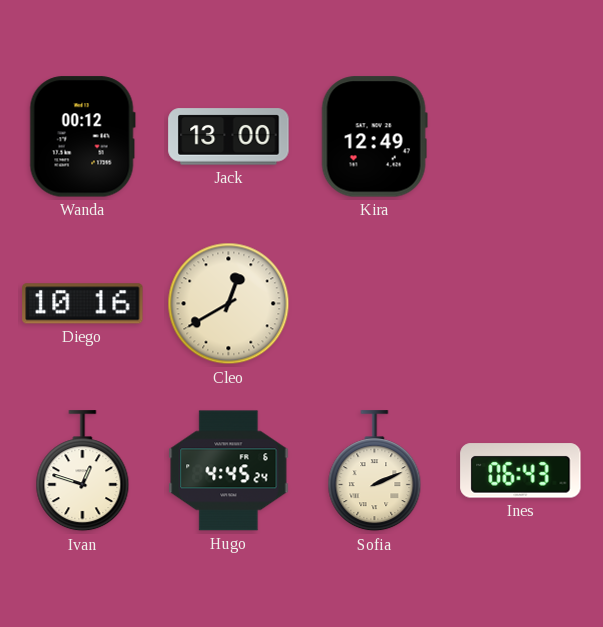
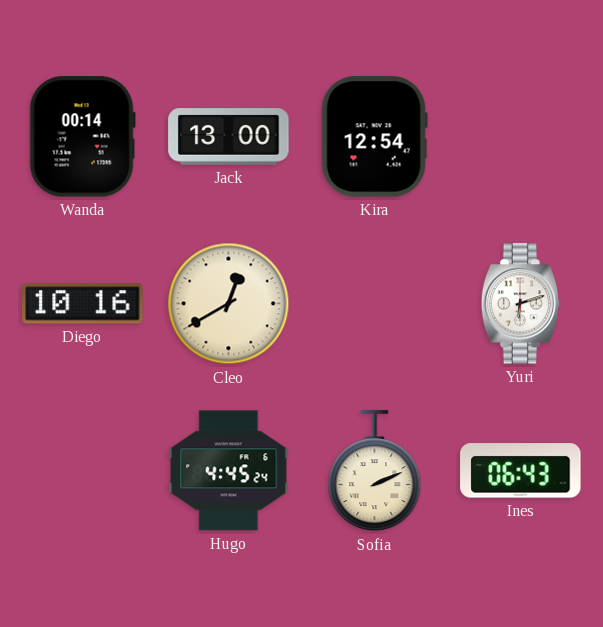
Wanda: 00:12 -> 00:14
Kira: 12:49 -> 12:54
Yuri: none -> 6:12
Ivan: 12:48 -> none
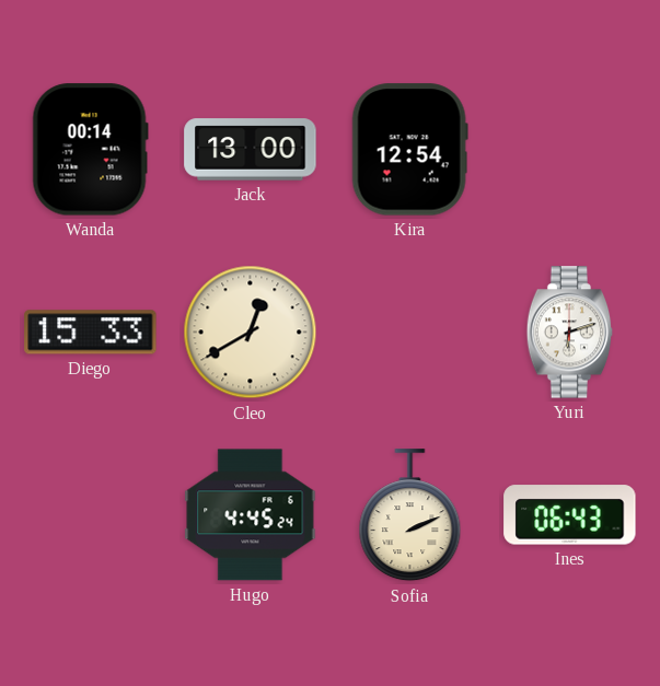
Diego: 10:16 -> 15:33
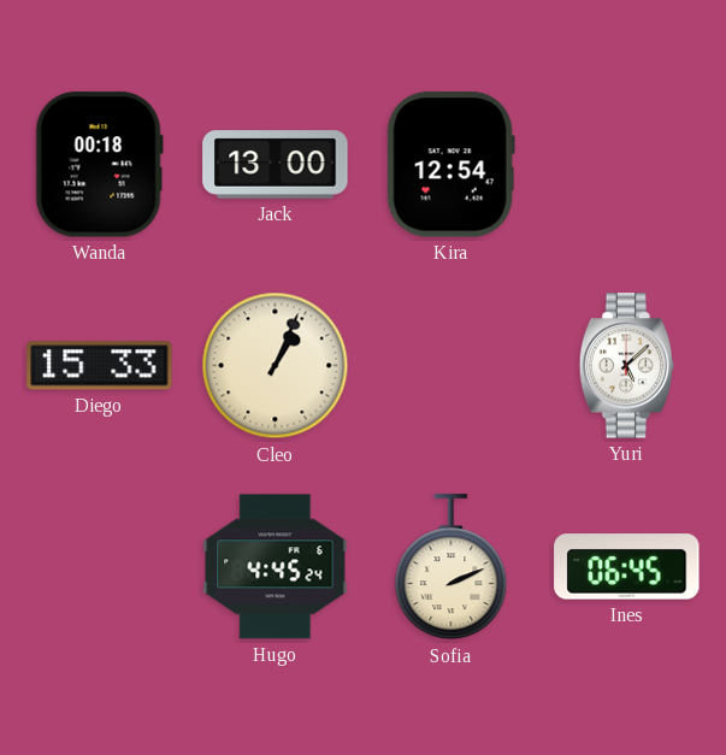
Wanda: 00:14 -> 00:18
Cleo: 12:40 -> 1:04
Yuri: 6:12 -> 5:08
Ines: 06:43 -> 06:45
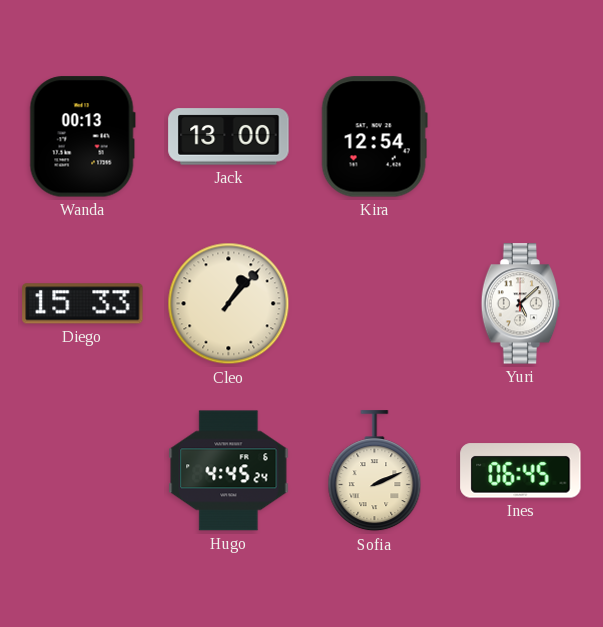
Wanda: 00:18 -> 00:13
Cleo: 1:04 -> 1:07
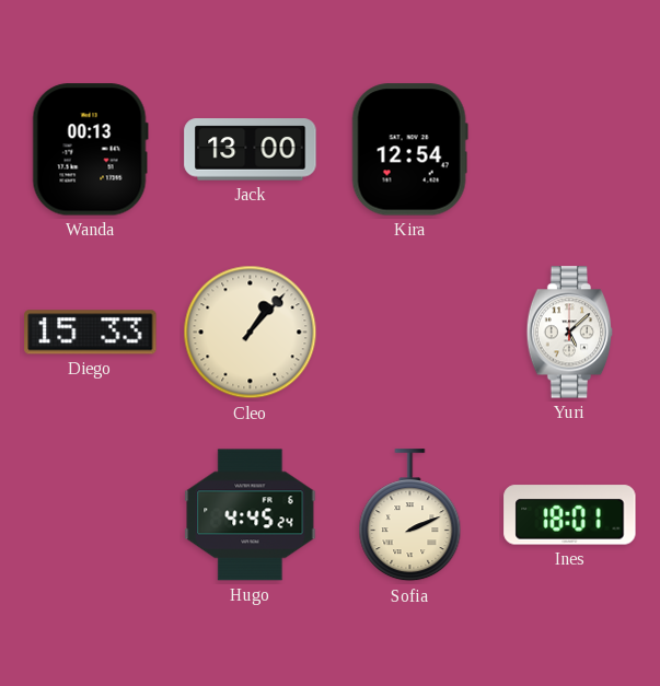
Ines: 06:45 -> 18:01
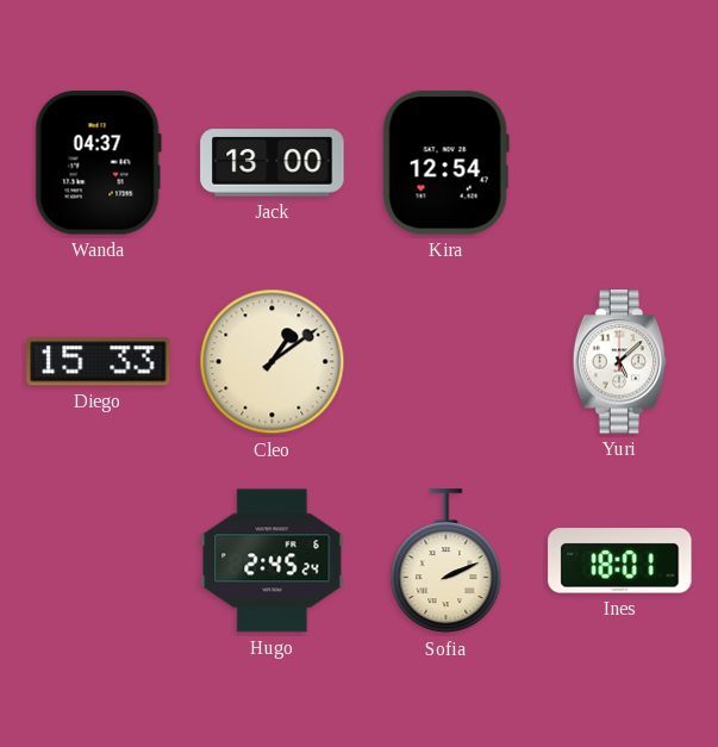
Wanda: 00:13 -> 04:37
Cleo: 1:07 -> 1:09
Hugo: 4:45 -> 2:45
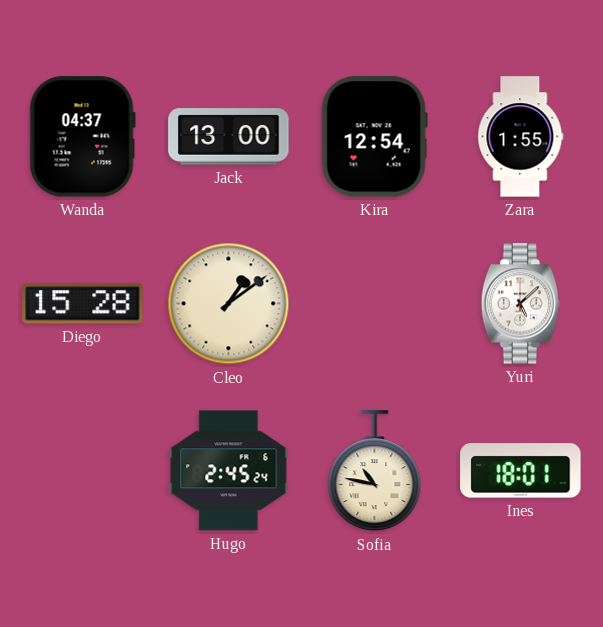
Zara: none -> 1:55
Diego: 15:33 -> 15:28
Sofia: 2:11 -> 10:47
